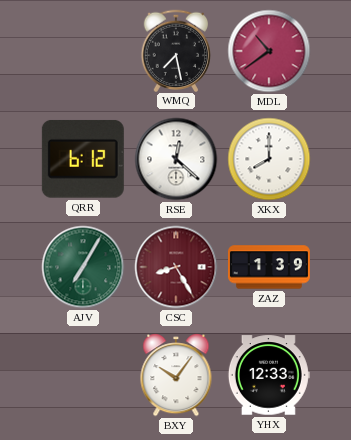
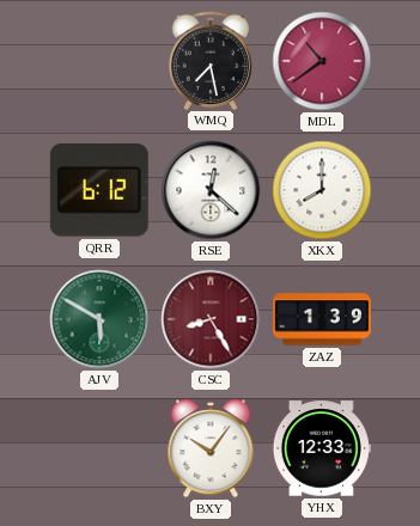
AJV: 7:05 -> 5:50
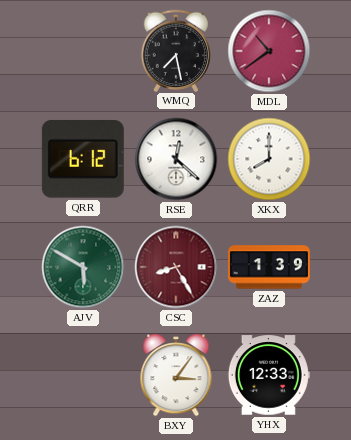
BXY: 10:06 -> 3:06
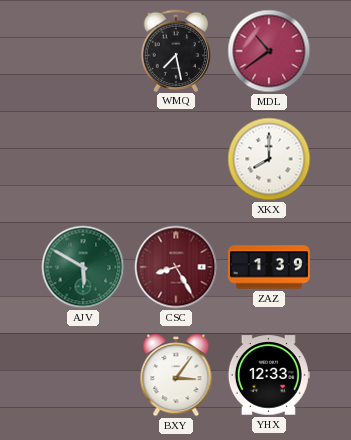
QRR: 6:12 -> none
RSE: 12:22 -> none
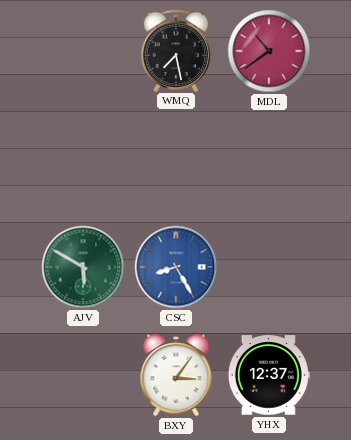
XKX: 8:00 -> none
CSC dial: burgundy -> blue
ZAZ: 1:39 -> none
YHX: 12:33 -> 12:37
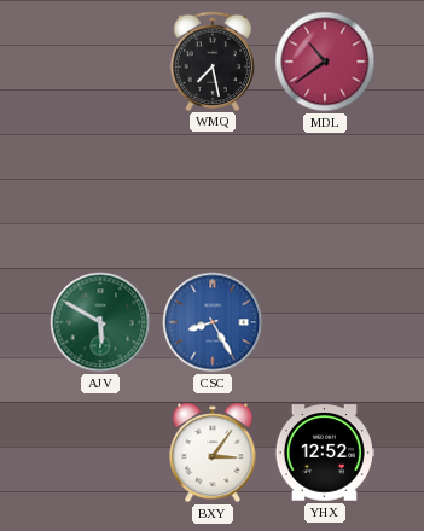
YHX: 12:37 -> 12:52
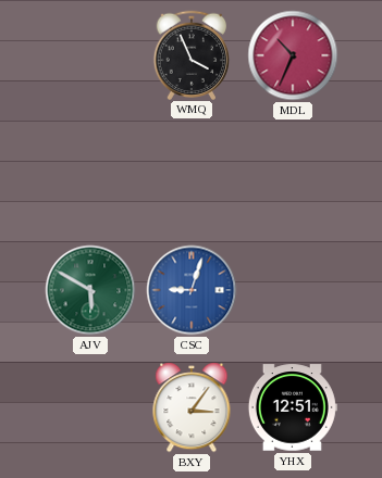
WMQ: 7:28 -> 3:56
MDL: 10:39 -> 10:34
CSC: 8:25 -> 9:03
YHX: 12:52 -> 12:51
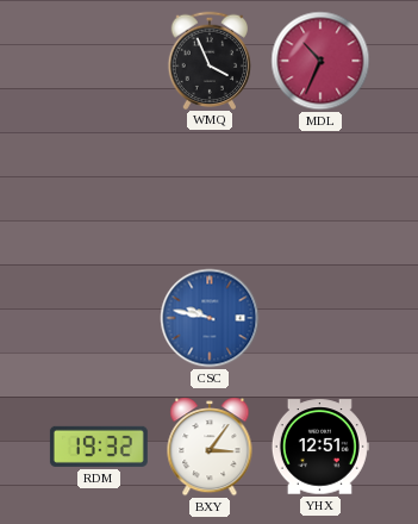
AJV: 5:50 -> none
CSC: 9:03 -> 9:47
RDM: none -> 19:32
